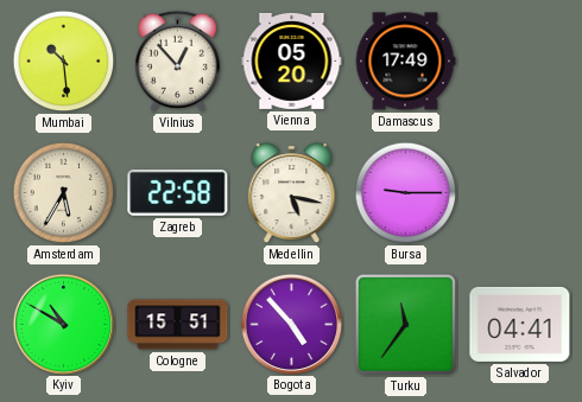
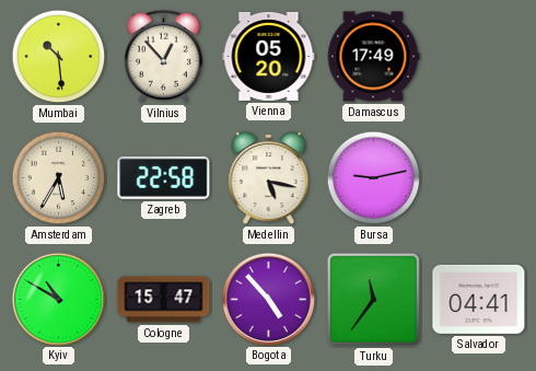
Bursa: 9:15 -> 9:13
Cologne: 15:51 -> 15:47
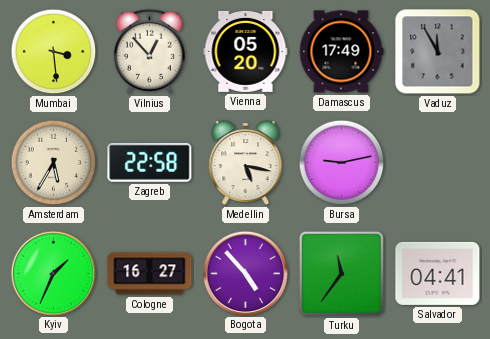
Mumbai: 10:29 -> 3:29
Vaduz: none -> 11:55
Kyiv: 10:50 -> 1:34
Cologne: 15:47 -> 16:27
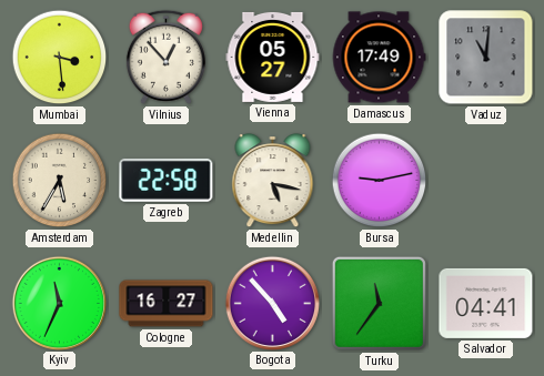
Vienna: 05:20 -> 05:27
Vaduz: 11:55 -> 11:01
Kyiv: 1:34 -> 11:34
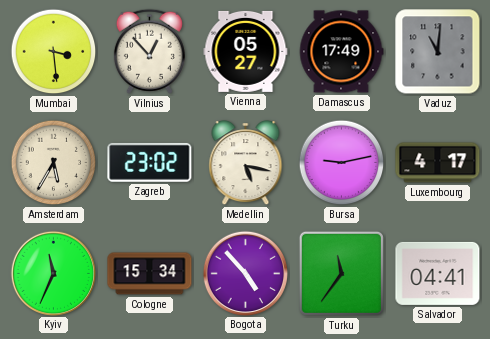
Zagreb: 22:58 -> 23:02
Luxembourg: none -> 4:17
Cologne: 16:27 -> 15:34
